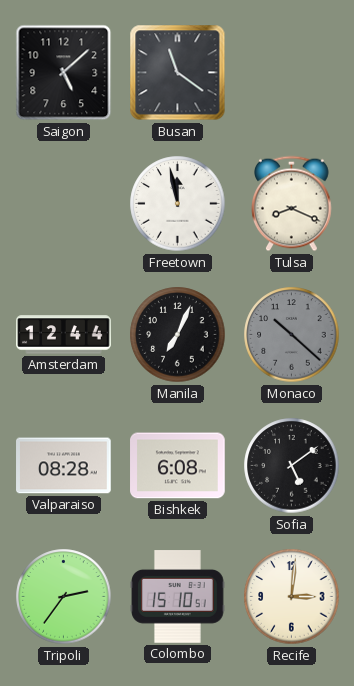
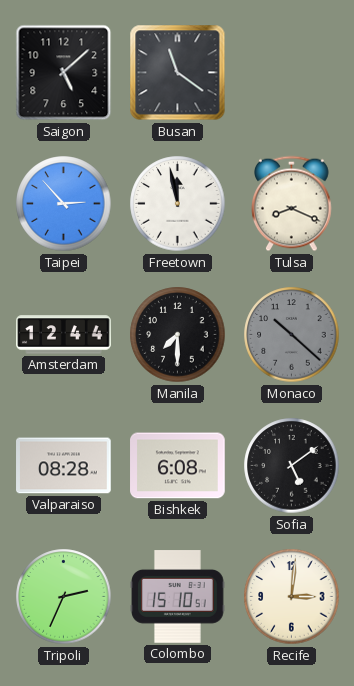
Taipei: none -> 2:53
Manila: 7:04 -> 7:30
Tripoli: 2:36 -> 2:34
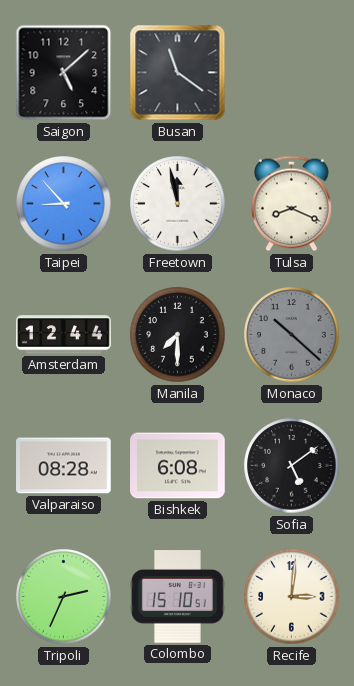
Taipei: 2:53 -> 8:53
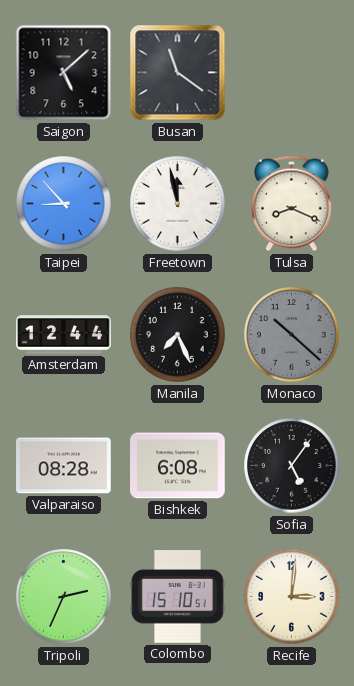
Manila: 7:30 -> 7:26
Sofia: 5:09 -> 5:06
